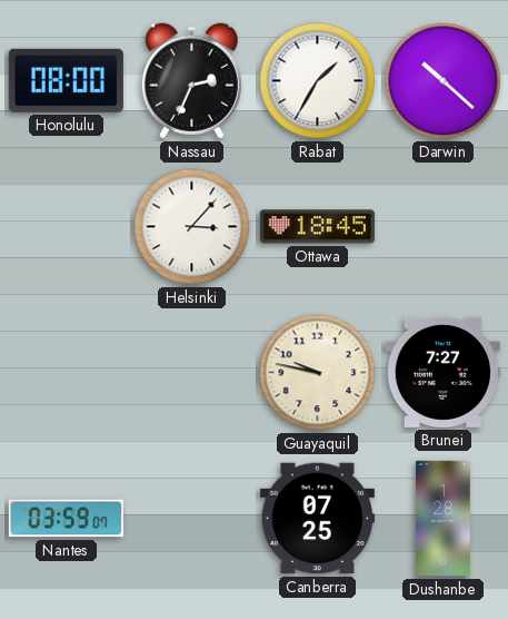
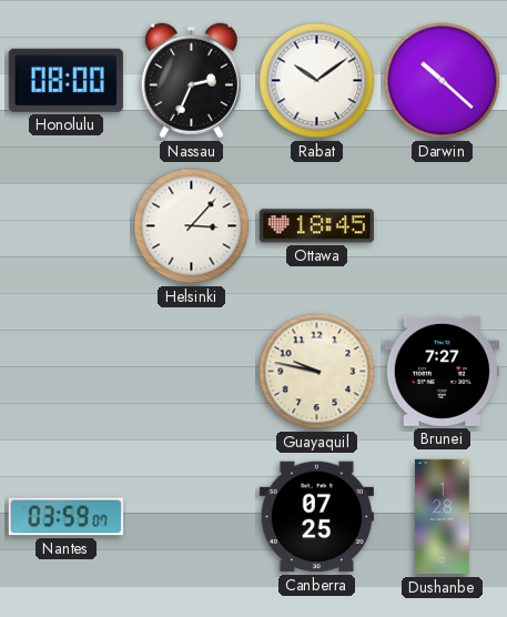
Rabat: 1:35 -> 10:09
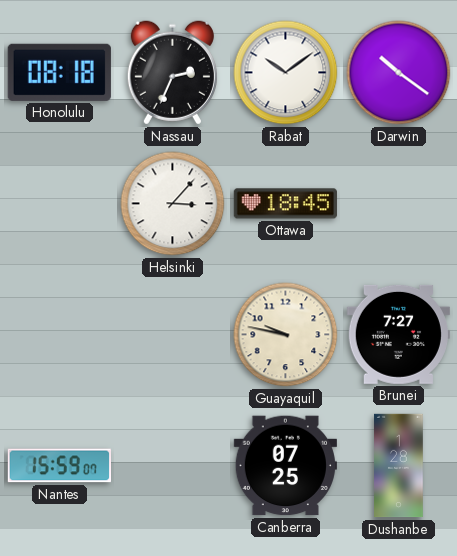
Honolulu: 08:00 -> 08:18
Darwin: 10:22 -> 10:21
Nantes: 03:59 -> 15:59
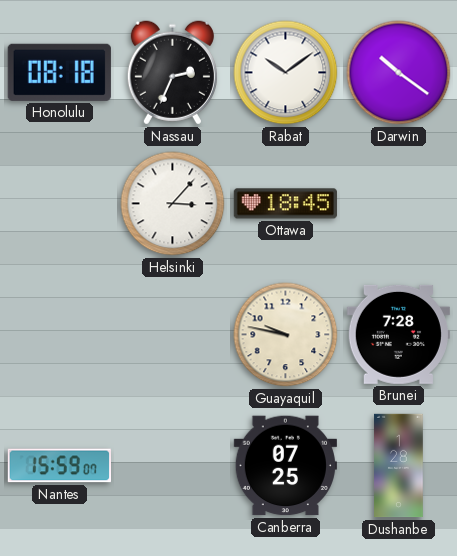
Brunei: 7:27 -> 7:28
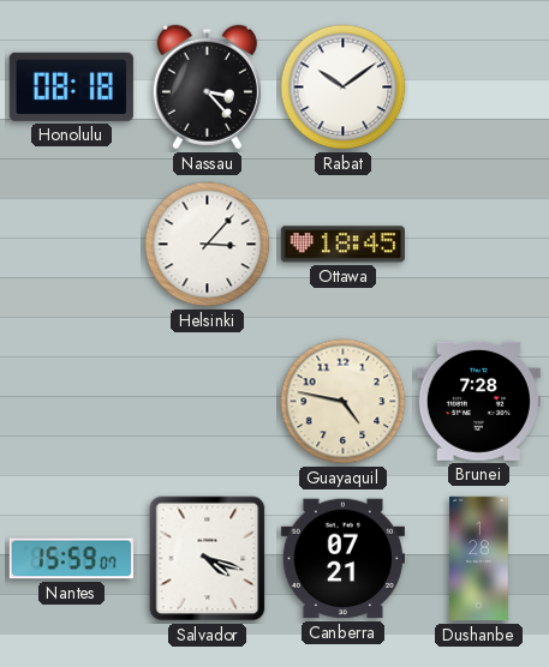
Nassau: 2:34 -> 3:23
Darwin: 10:21 -> none
Guayaquil: 9:47 -> 4:47
Salvador: none -> 4:18
Canberra: 07:25 -> 07:21
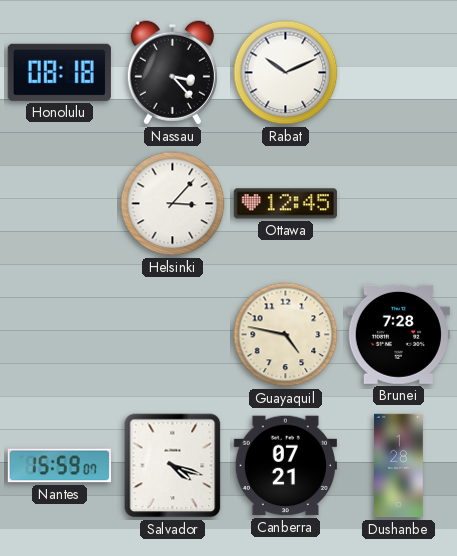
Rabat: 10:09 -> 10:11
Ottawa: 18:45 -> 12:45
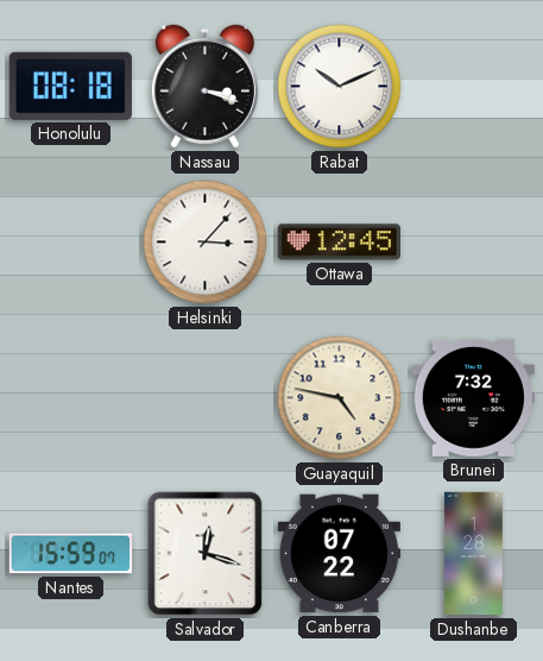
Nassau: 3:23 -> 3:18
Brunei: 7:28 -> 7:32
Salvador: 4:18 -> 12:18
Canberra: 07:21 -> 07:22
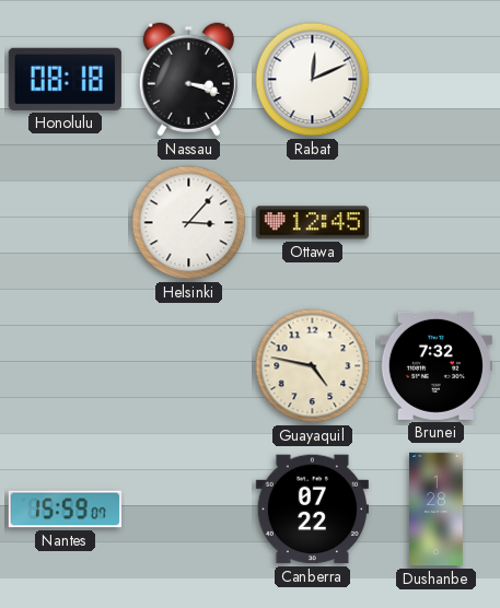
Rabat: 10:11 -> 12:11
Salvador: 12:18 -> none
